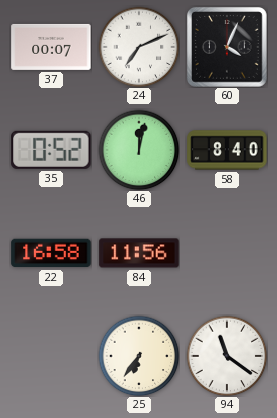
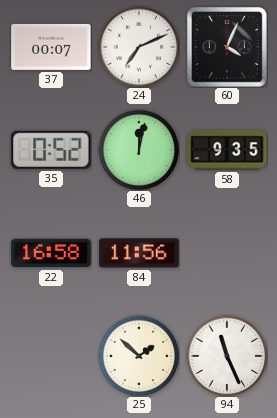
58: 8:40 -> 9:35
25: 6:36 -> 1:52
94: 11:21 -> 11:26
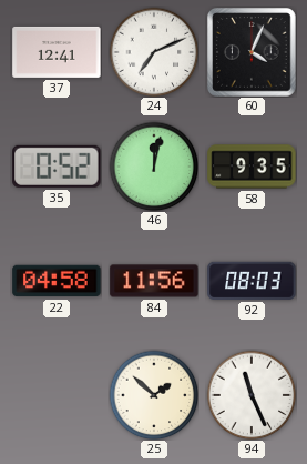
37: 00:07 -> 12:41
22: 16:58 -> 04:58
92: none -> 08:03
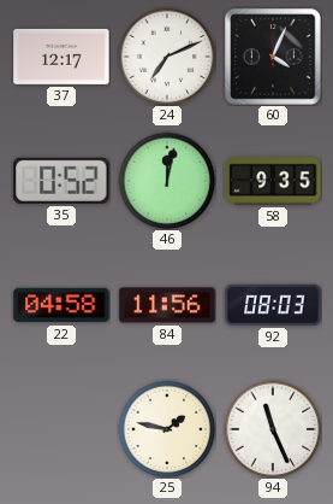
37: 12:41 -> 12:17
25: 1:52 -> 1:47
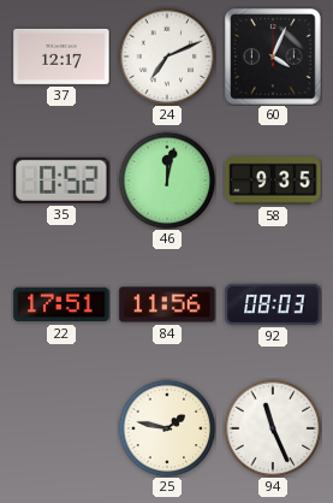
22: 04:58 -> 17:51
